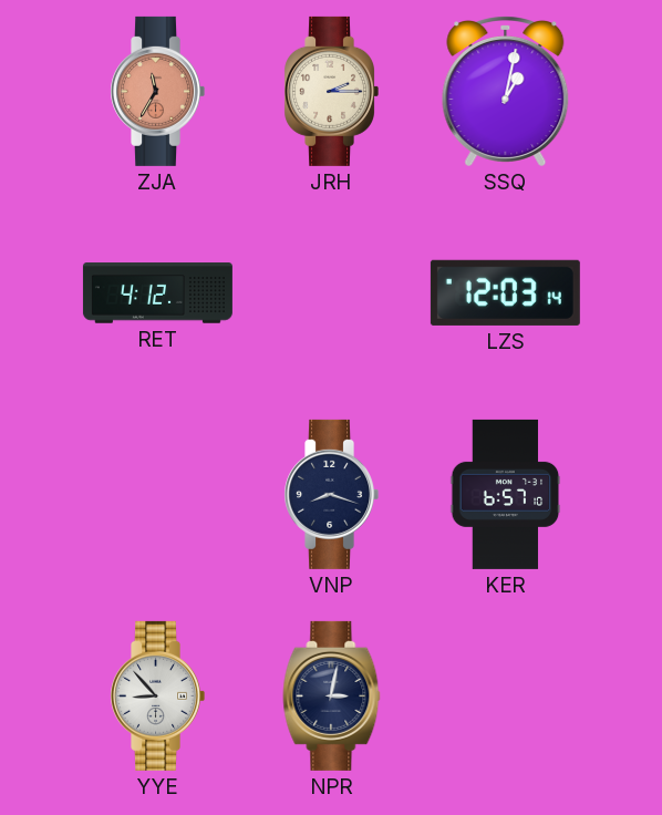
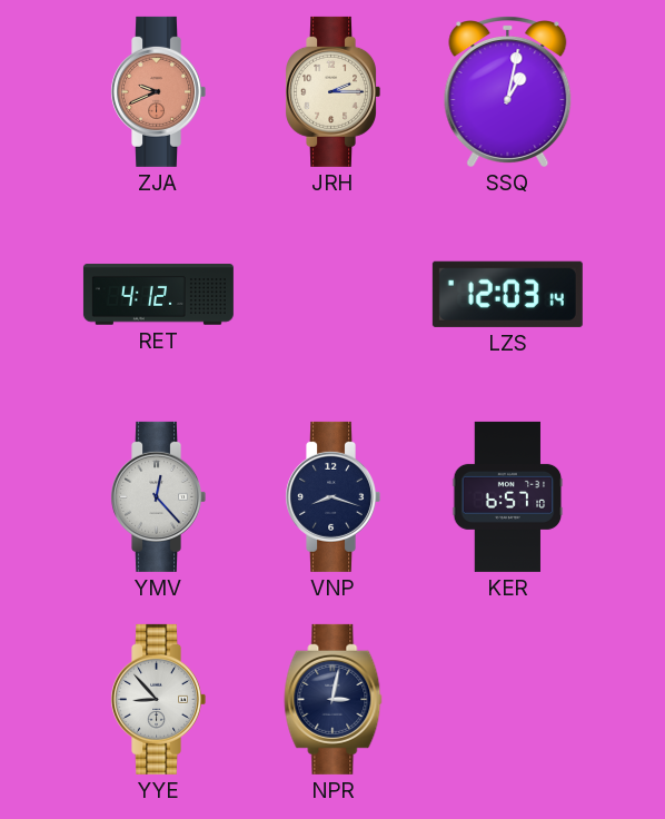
ZJA: 11:35 -> 9:41
YMV: none -> 12:23
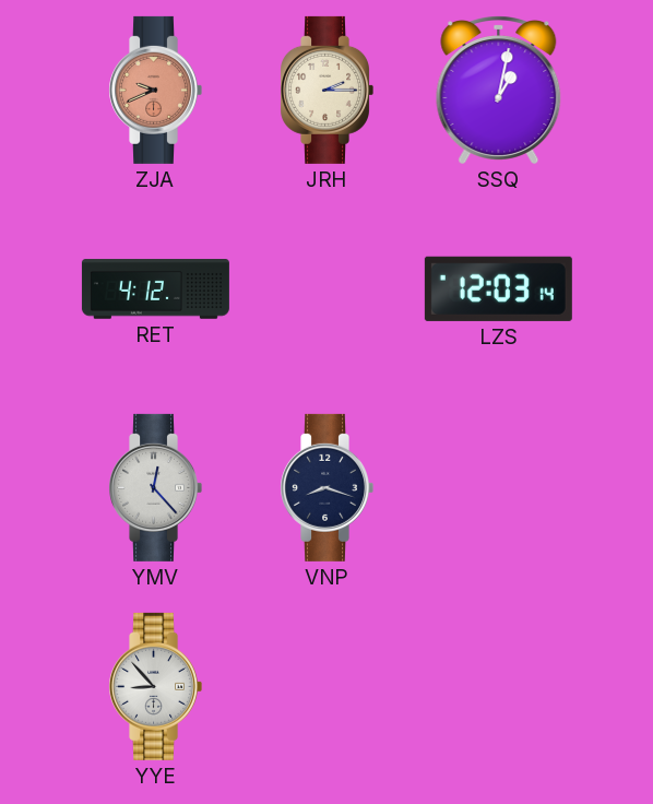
KER: 6:57 -> none
NPR: 3:02 -> none
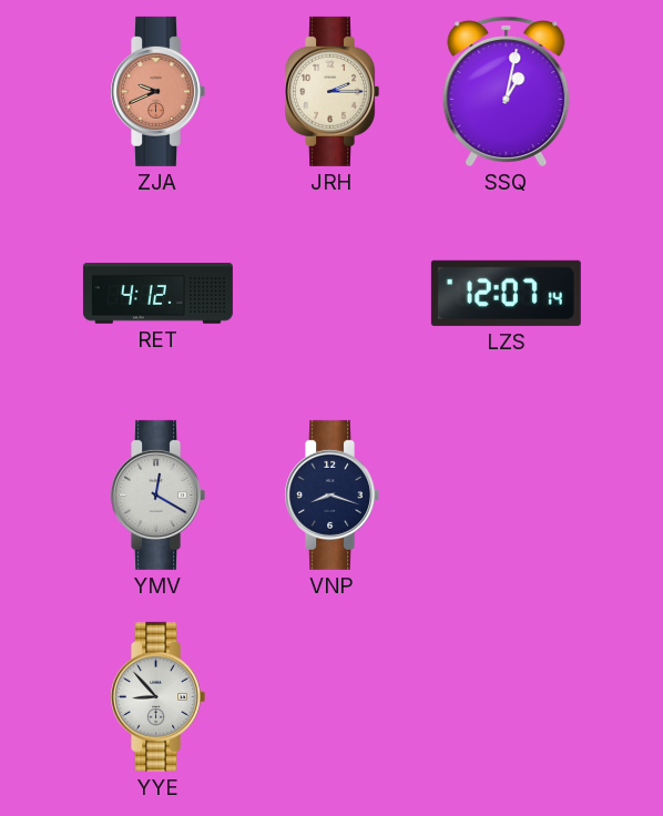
LZS: 12:03 -> 12:07
YMV: 12:23 -> 12:20
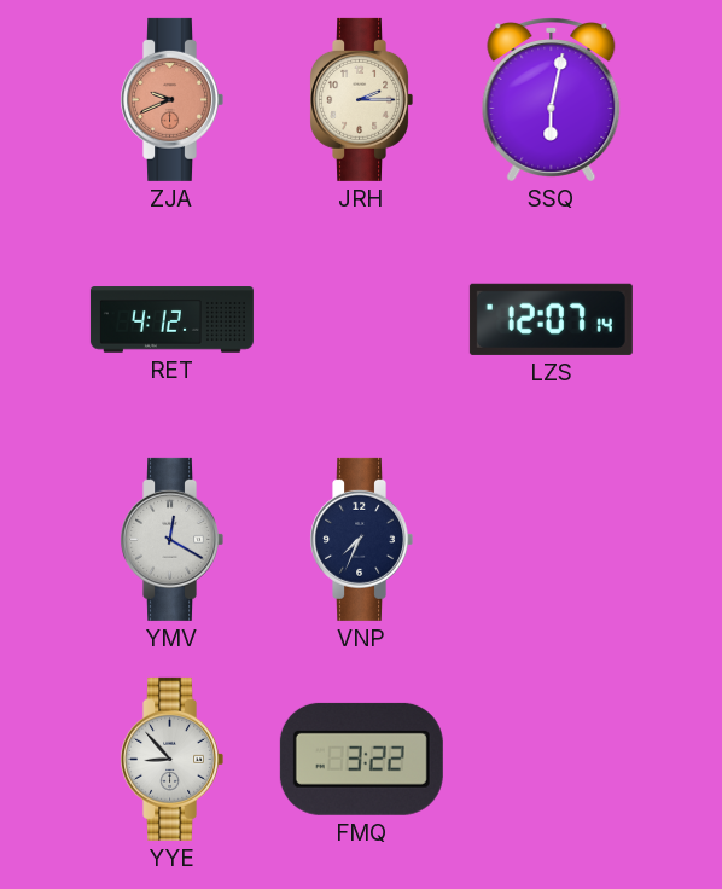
SSQ: 1:02 -> 6:02
VNP: 8:18 -> 7:34
FMQ: none -> 3:22
